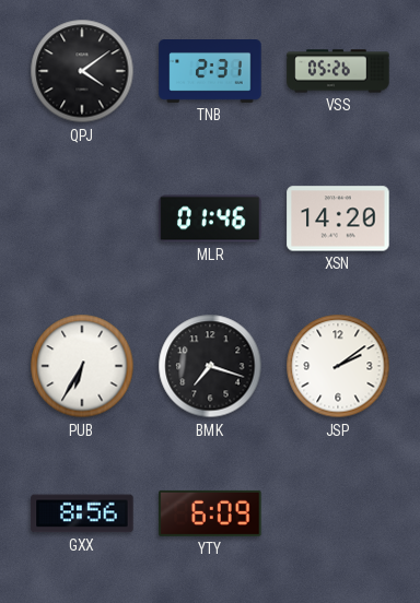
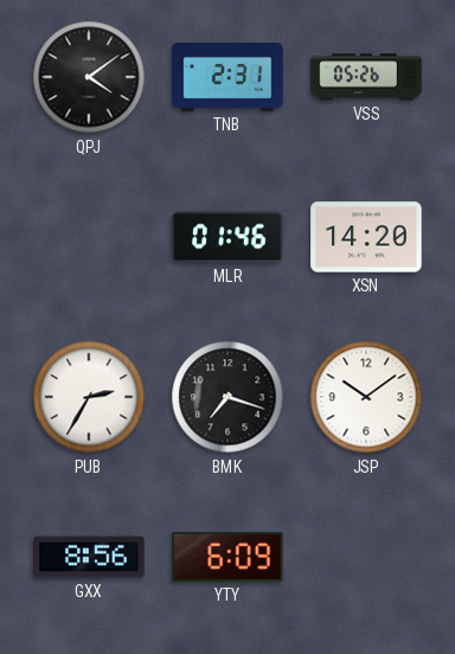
PUB: 6:35 -> 2:35
JSP: 2:09 -> 10:09
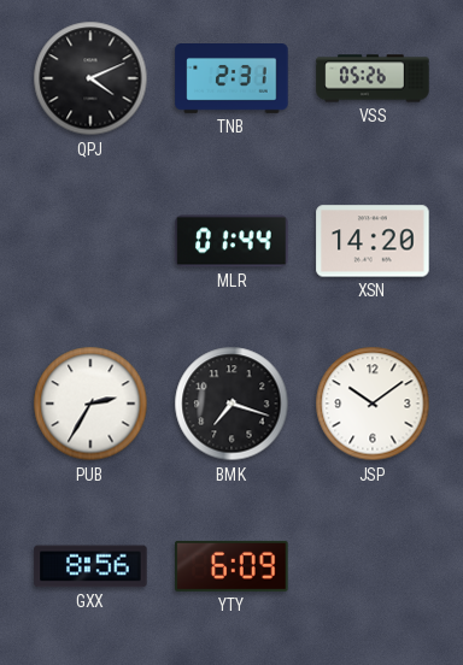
QPJ: 4:09 -> 4:11
MLR: 01:46 -> 01:44
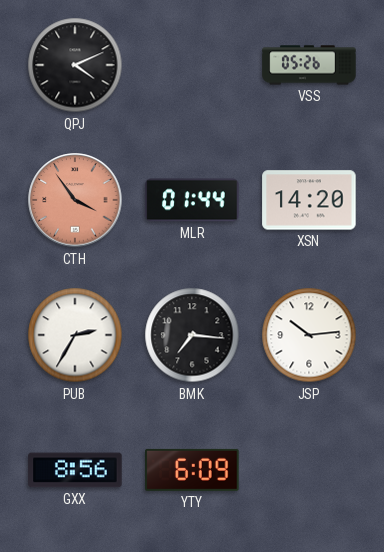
TNB: 2:31 -> none
CTH: none -> 3:54
BMK: 7:18 -> 7:16
JSP: 10:09 -> 10:14
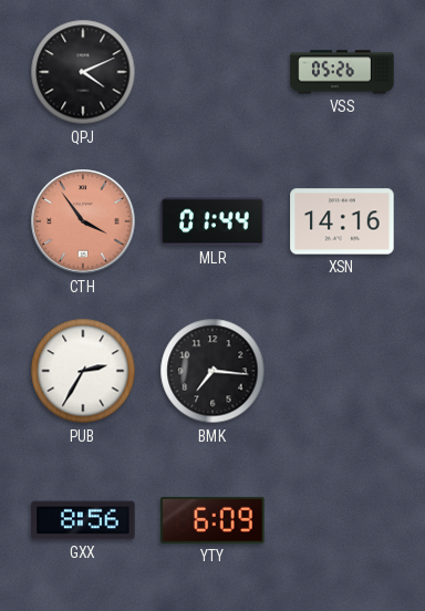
XSN: 14:20 -> 14:16
JSP: 10:14 -> none
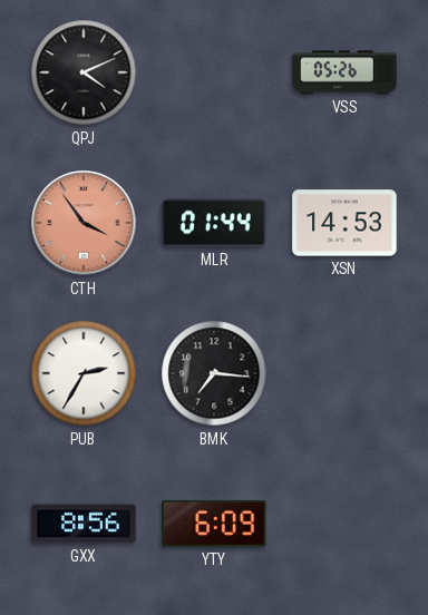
XSN: 14:16 -> 14:53
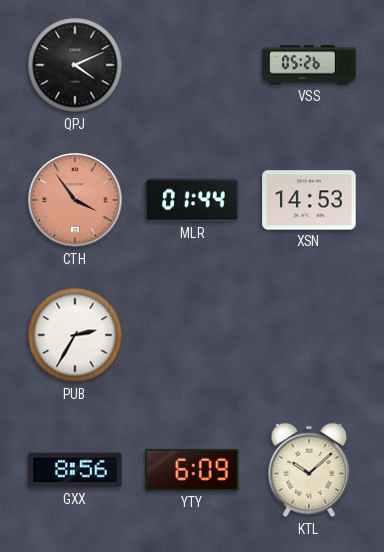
BMK: 7:16 -> none
KTL: none -> 10:08
